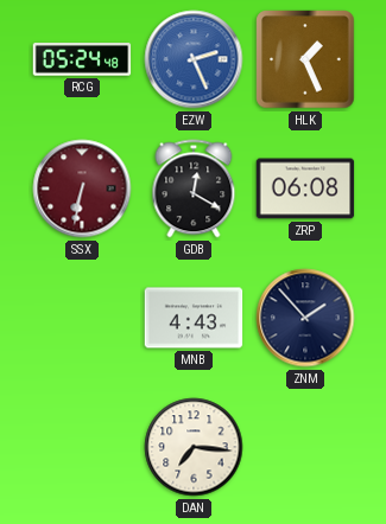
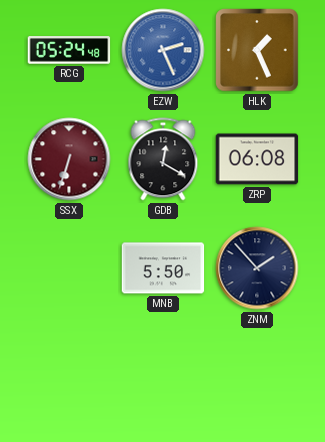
SSX: 6:32 -> 6:33
MNB: 4:43 -> 5:50
DAN: 7:16 -> none
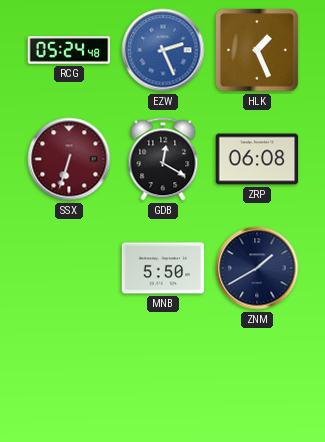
ZNM: 1:53 -> 1:40
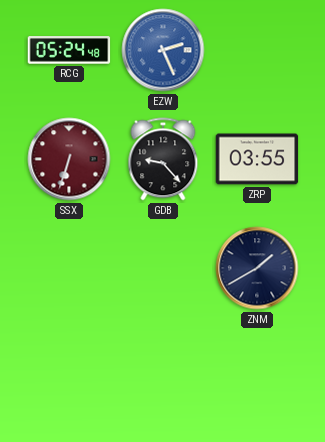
HLK: 1:26 -> none
GDB: 12:20 -> 9:23
ZRP: 06:08 -> 03:55
MNB: 5:50 -> none
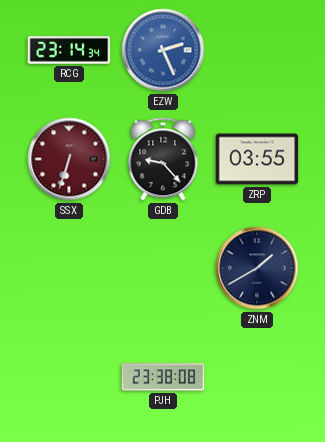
RCG: 05:24 -> 23:14
PJH: none -> 23:38
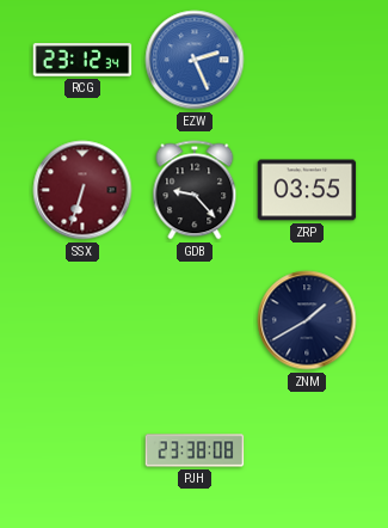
RCG: 23:14 -> 23:12
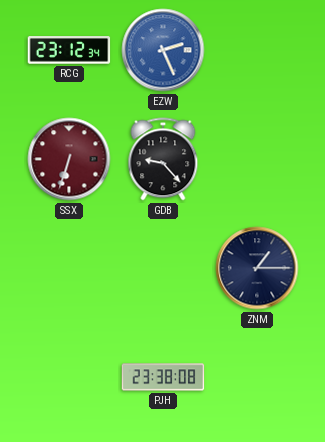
ZRP: 03:55 -> none
ZNM: 1:40 -> 1:15
